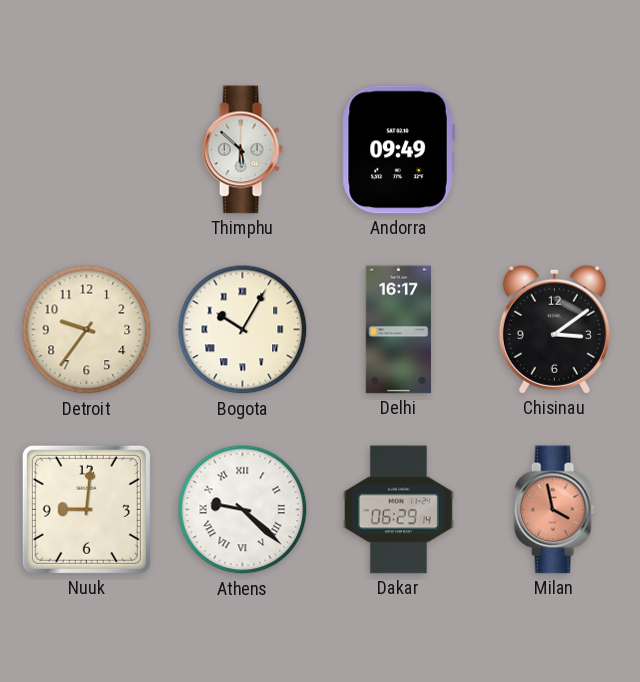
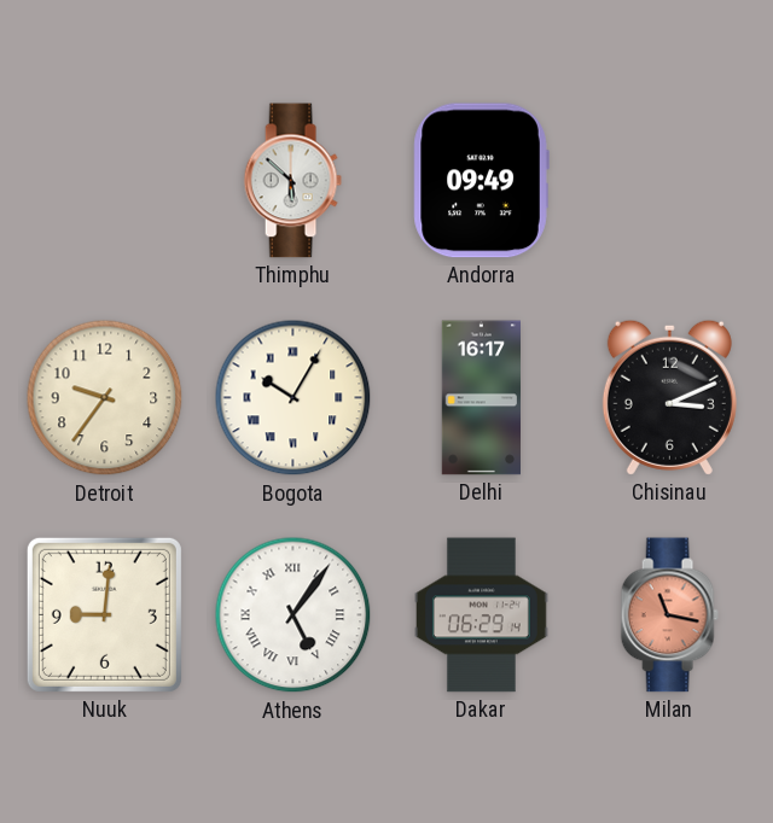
Chisinau: 3:09 -> 3:11
Athens: 9:22 -> 5:06
Milan: 3:58 -> 11:17
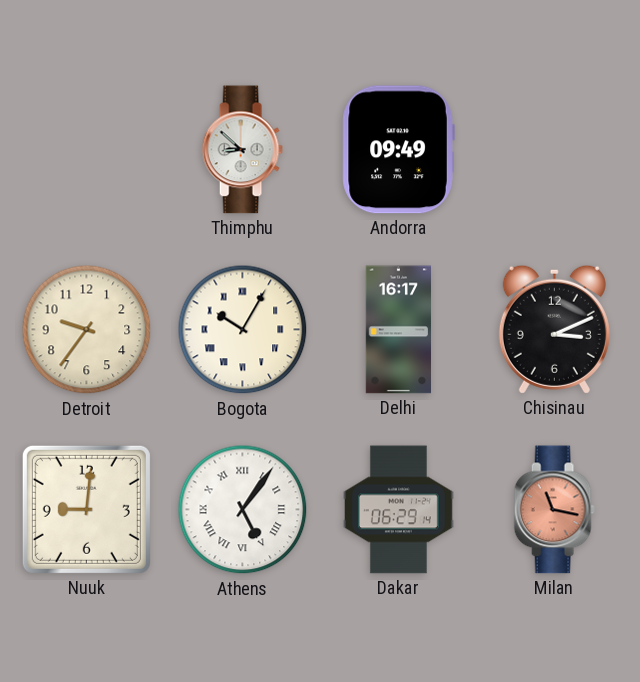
Thimphu: 5:52 -> 8:52
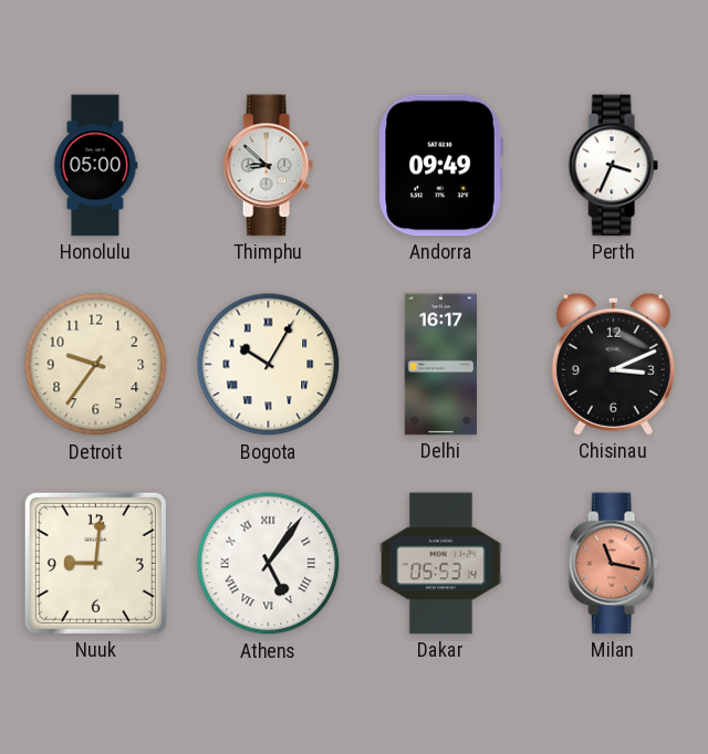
Honolulu: none -> 05:00
Perth: none -> 3:34
Dakar: 06:29 -> 05:53
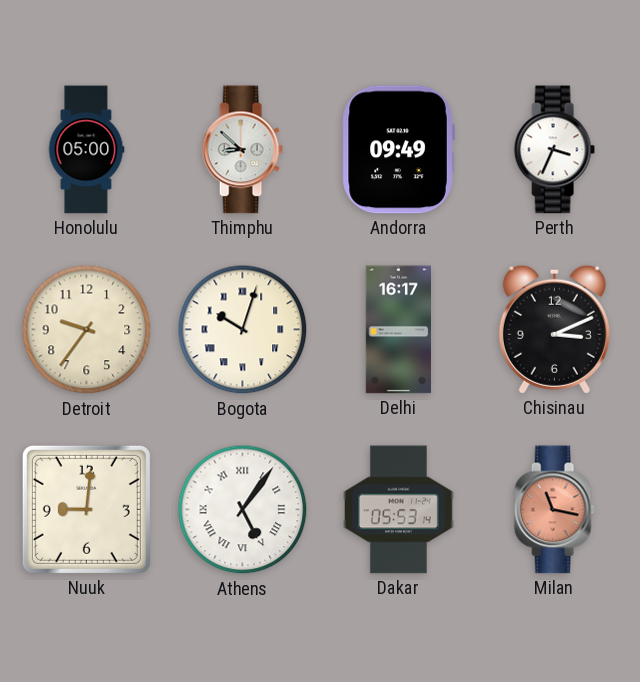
Bogota: 10:05 -> 10:03
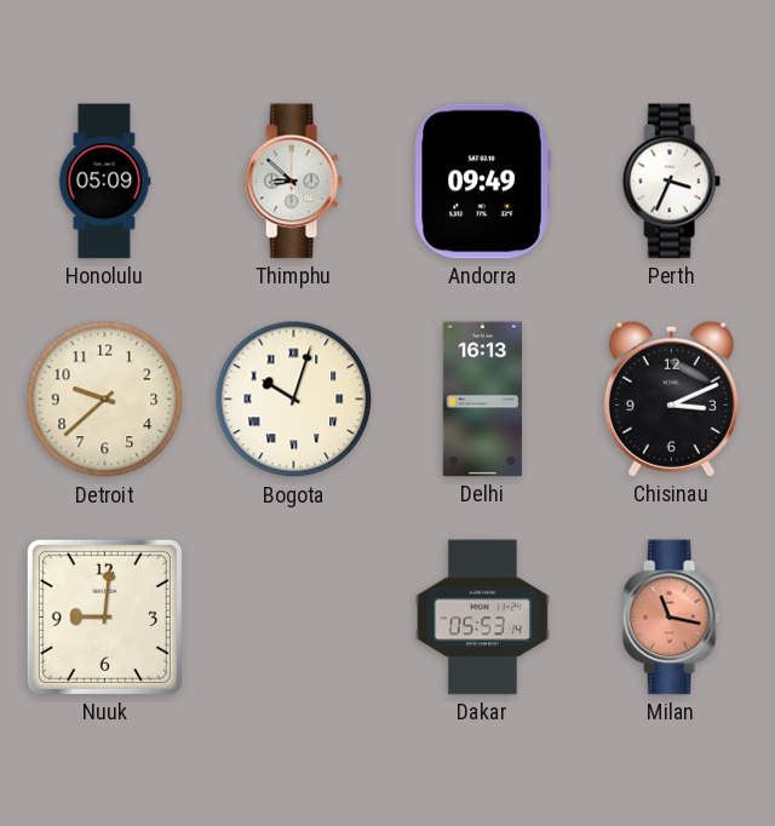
Honolulu: 05:00 -> 05:09
Detroit: 9:36 -> 9:38
Delhi: 16:17 -> 16:13
Athens: 5:06 -> none
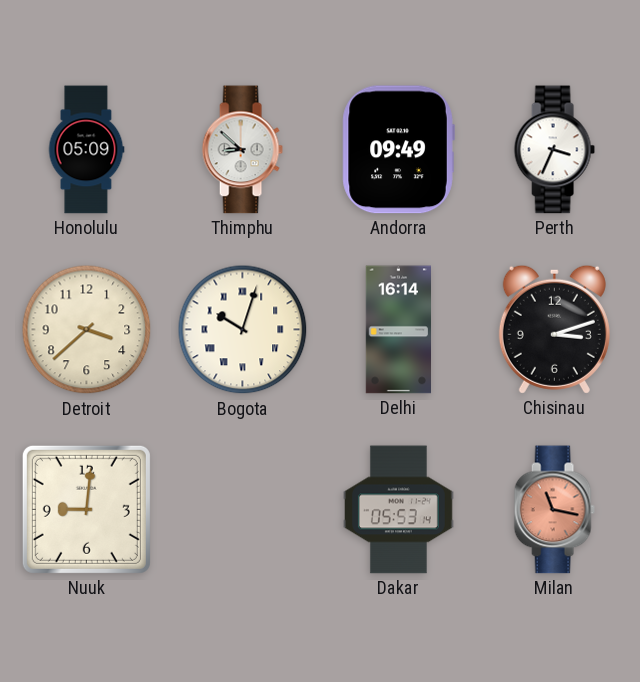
Detroit: 9:38 -> 3:38
Delhi: 16:13 -> 16:14
Chisinau: 3:11 -> 3:12
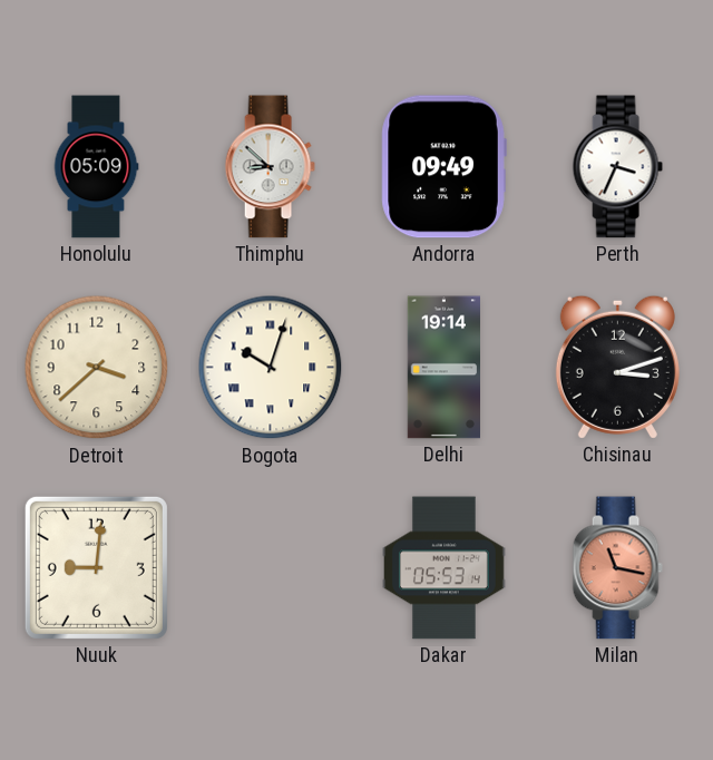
Delhi: 16:14 -> 19:14
